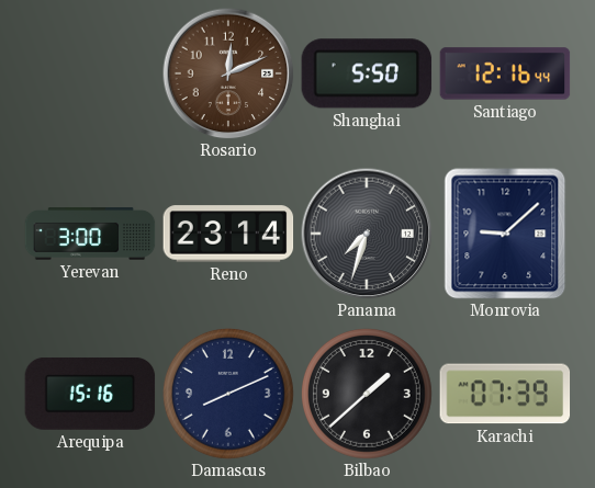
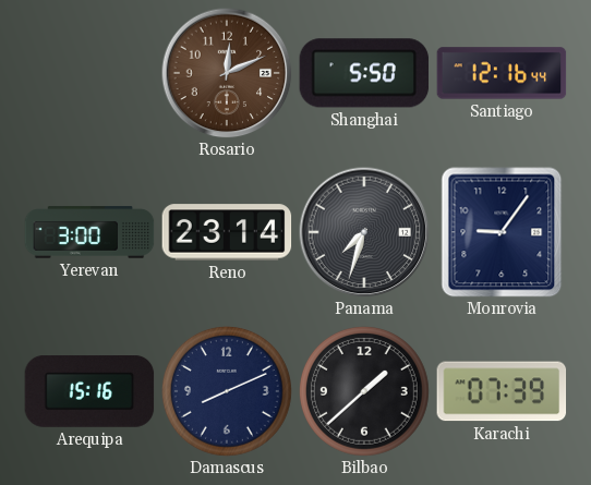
Monrovia: 9:08 -> 9:06
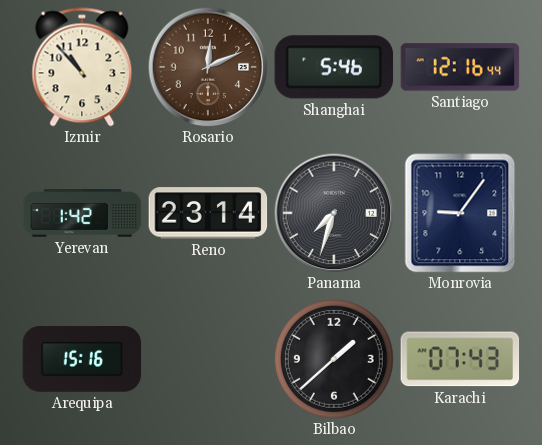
Izmir: none -> 10:53
Shanghai: 5:50 -> 5:46
Yerevan: 3:00 -> 1:42
Damascus: 8:11 -> none
Karachi: 07:39 -> 07:43
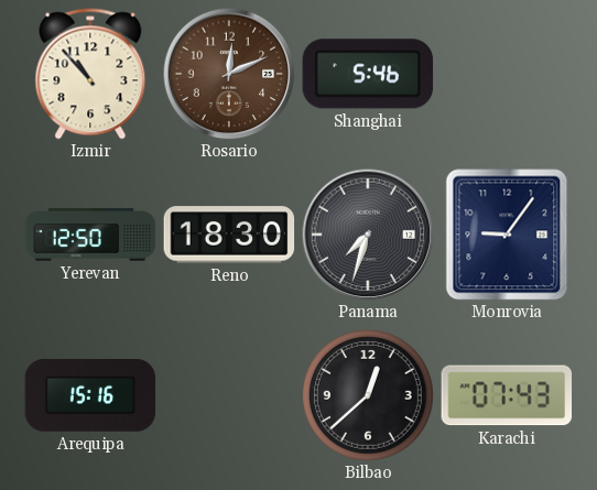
Santiago: 12:16 -> none
Yerevan: 1:42 -> 12:50
Reno: 23:14 -> 18:30
Bilbao: 1:38 -> 12:38
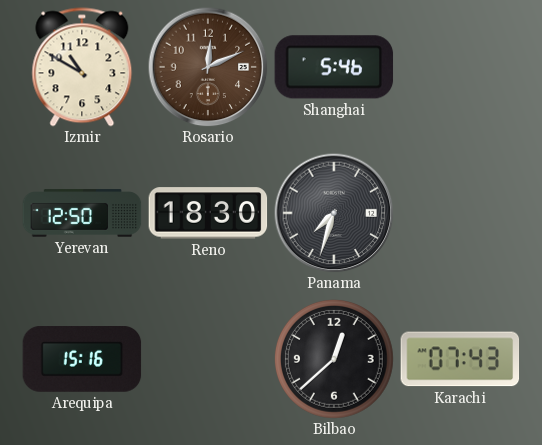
Izmir: 10:53 -> 10:50
Monrovia: 9:06 -> none
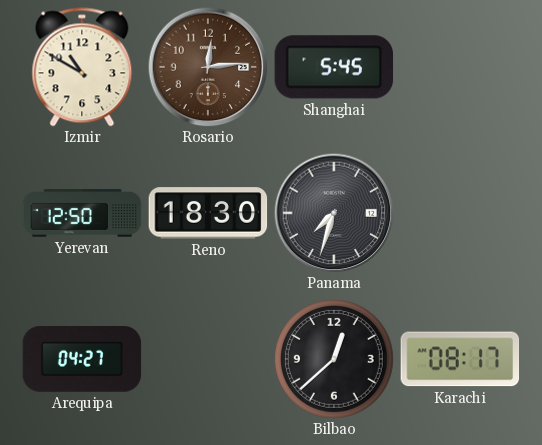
Rosario: 12:11 -> 12:14
Shanghai: 5:46 -> 5:45
Arequipa: 15:16 -> 04:27
Karachi: 07:43 -> 08:17
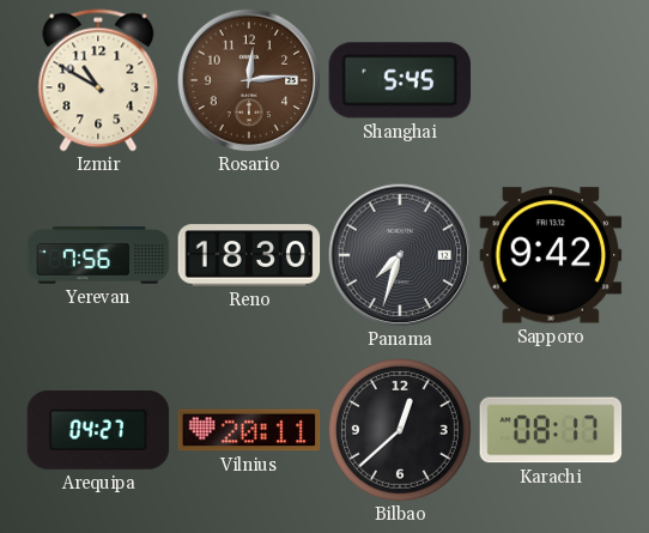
Yerevan: 12:50 -> 7:56
Sapporo: none -> 9:42
Vilnius: none -> 20:11
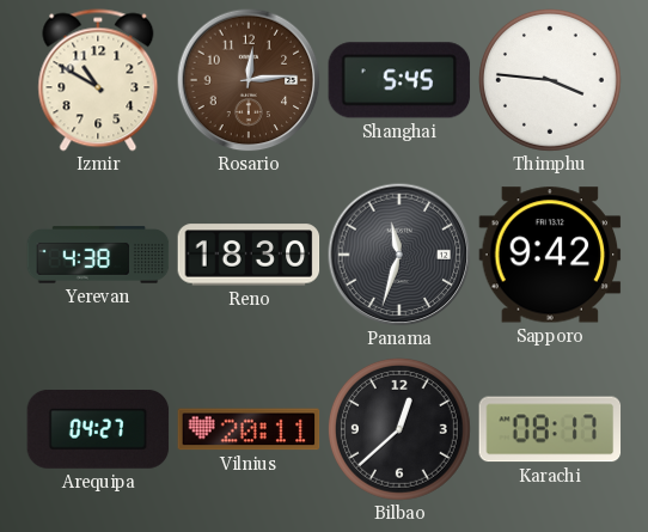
Thimphu: none -> 3:46
Yerevan: 7:56 -> 4:38
Panama: 7:33 -> 11:33
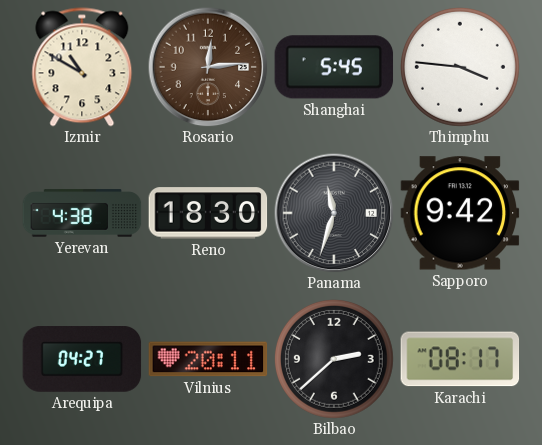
Bilbao: 12:38 -> 2:38
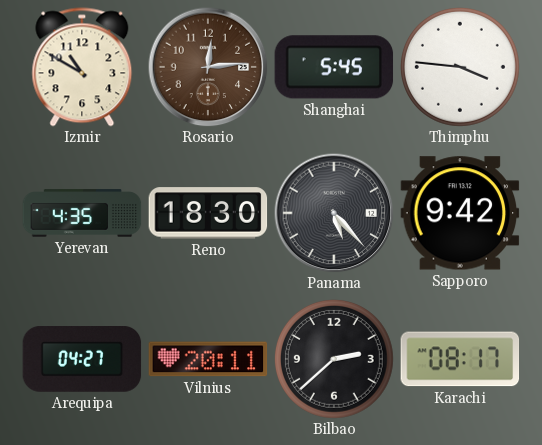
Yerevan: 4:38 -> 4:35
Panama: 11:33 -> 5:23
